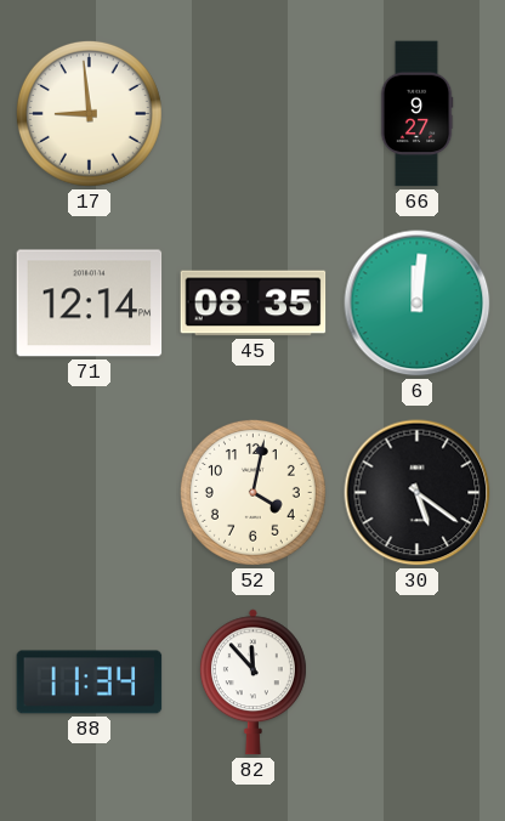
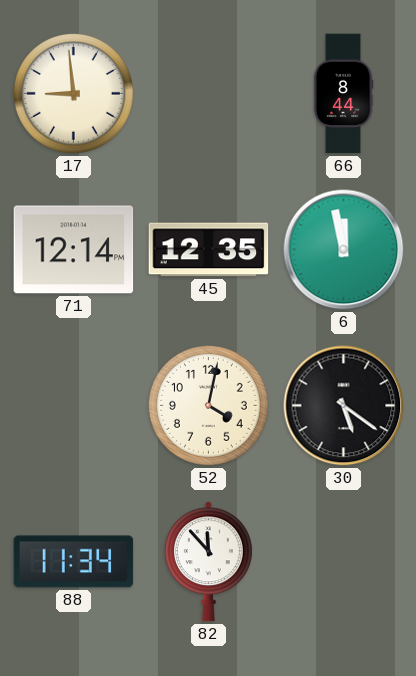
66: 9:27 -> 8:44
45: 08:35 -> 12:35
6: 12:01 -> 11:58
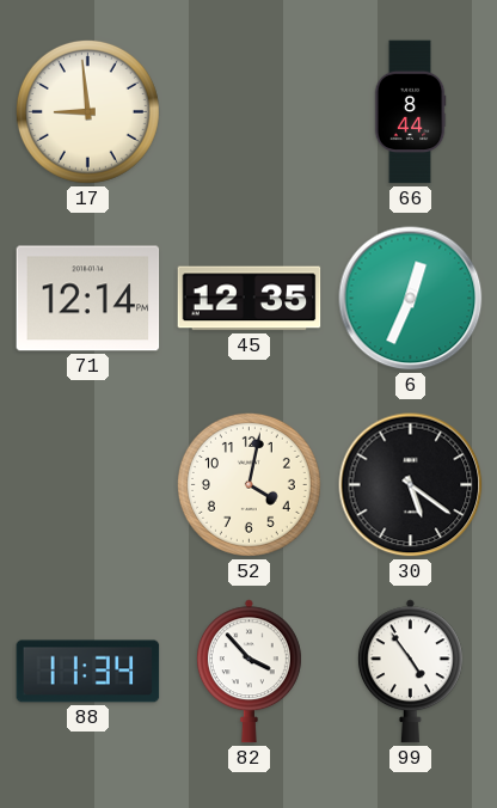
6: 11:58 -> 12:34
82: 11:53 -> 3:53
99: none -> 4:54
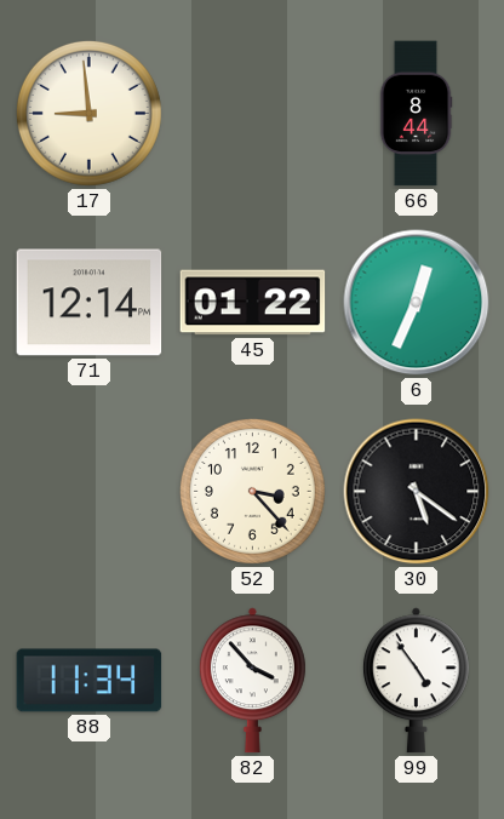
45: 12:35 -> 01:22
52: 4:02 -> 3:23
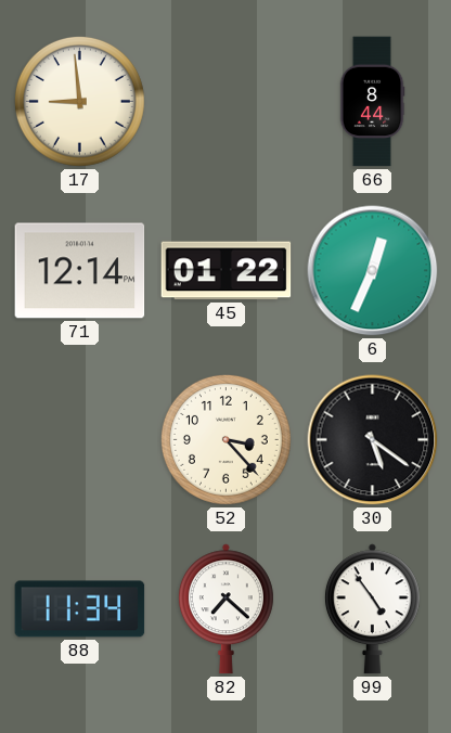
82: 3:53 -> 7:22
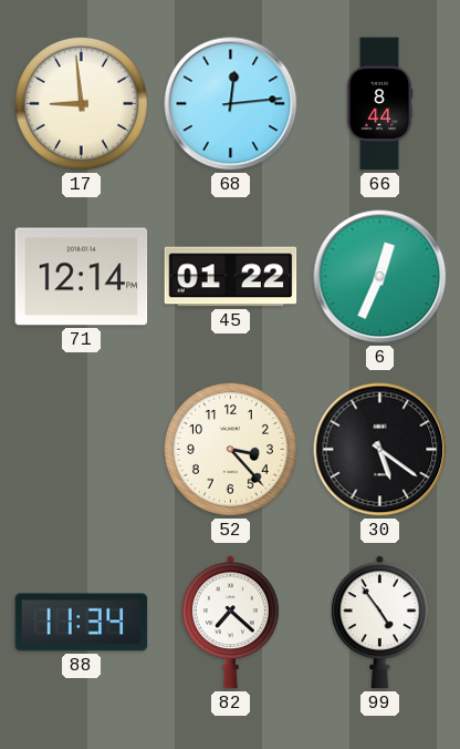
68: none -> 12:14
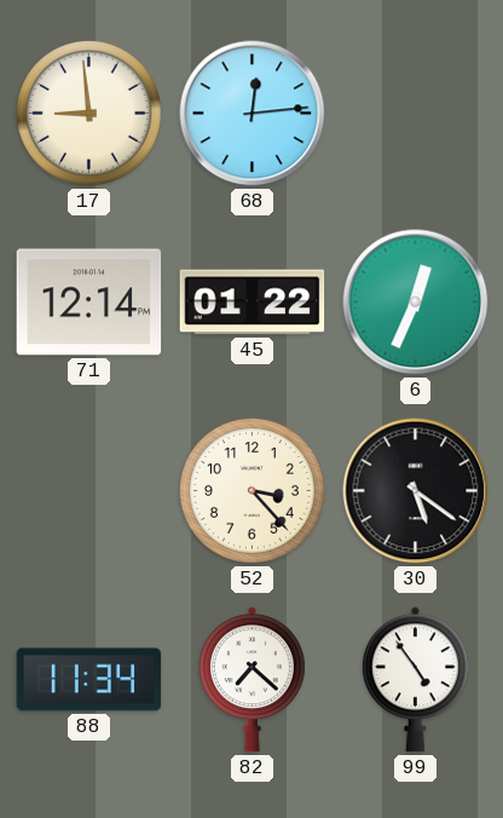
66: 8:44 -> none
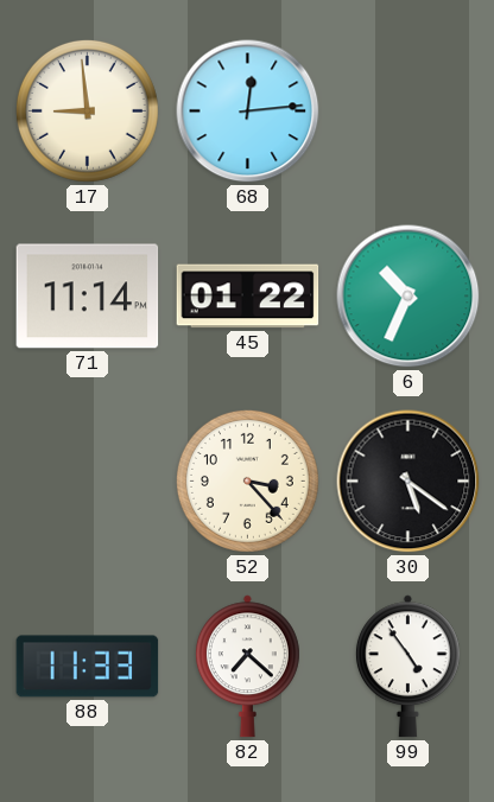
71: 12:14 -> 11:14
6: 12:34 -> 10:34
88: 11:34 -> 11:33
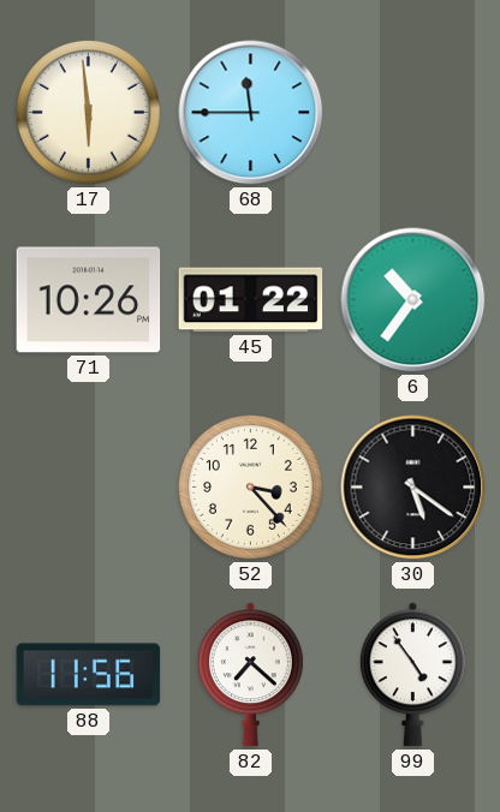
17: 8:59 -> 5:59
68: 12:14 -> 11:45
71: 11:14 -> 10:26
6: 10:34 -> 10:36
88: 11:33 -> 11:56
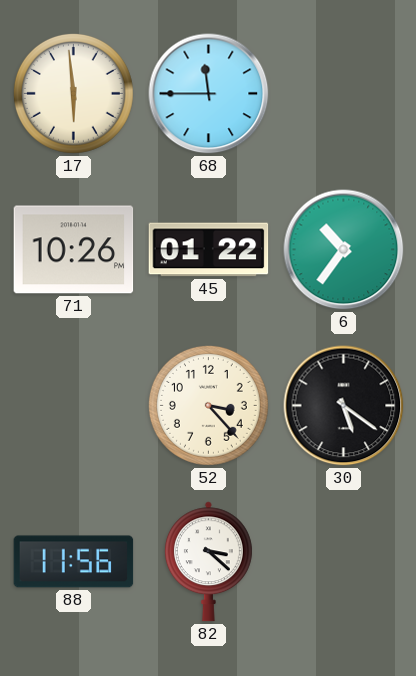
82: 7:22 -> 3:22
99: 4:54 -> none
